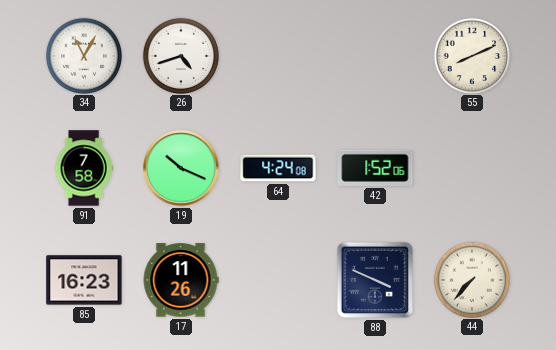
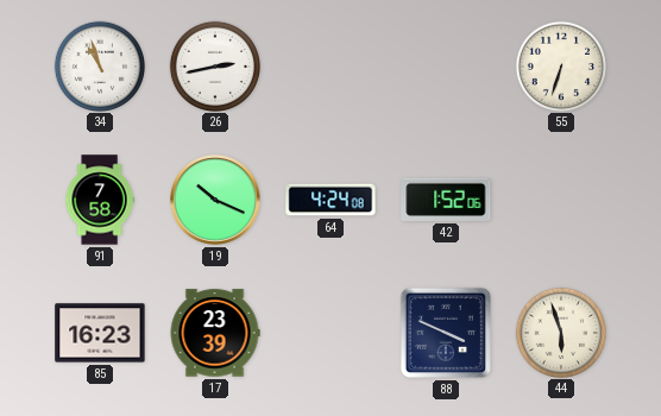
34: 11:05 -> 10:57
26: 4:42 -> 2:43
55: 8:11 -> 6:33
17: 11:26 -> 23:39
44: 7:37 -> 5:57
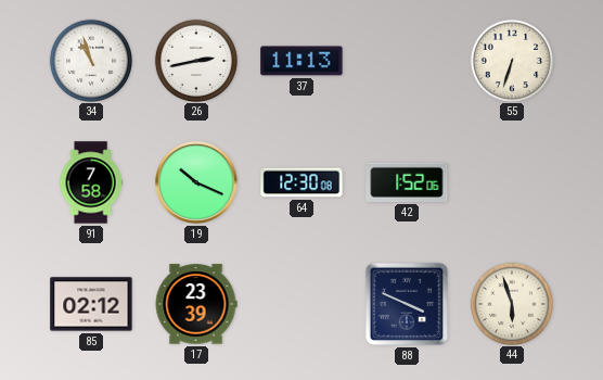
37: none -> 11:13
64: 4:24 -> 12:30
85: 16:23 -> 02:12
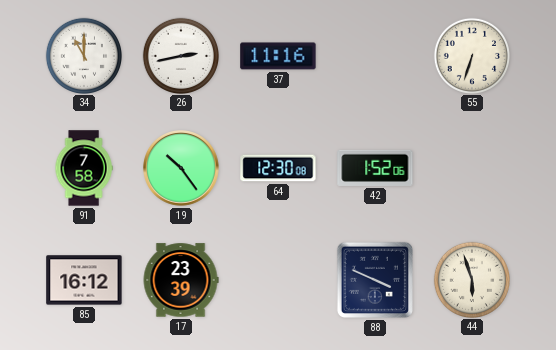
34: 10:57 -> 11:00
37: 11:13 -> 11:16
19: 10:19 -> 10:24
85: 02:12 -> 16:12
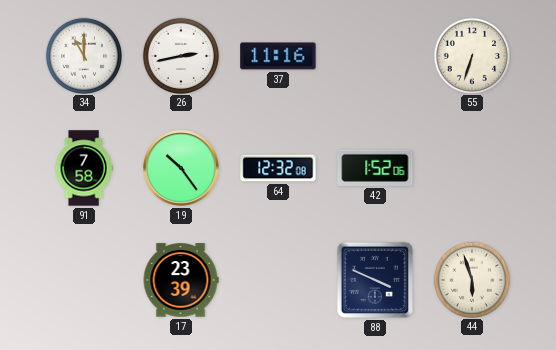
64: 12:30 -> 12:32
85: 16:12 -> none
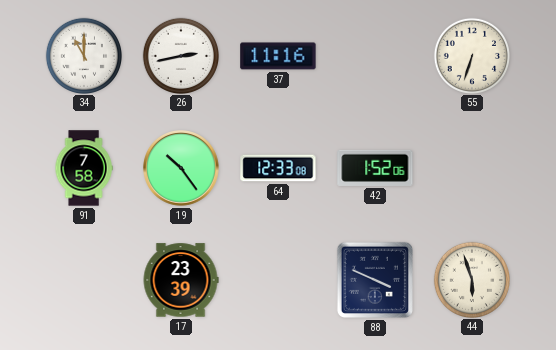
64: 12:32 -> 12:33
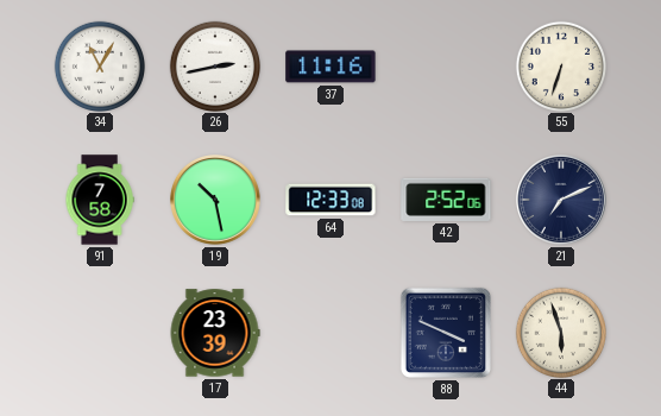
34: 11:00 -> 11:05
19: 10:24 -> 10:28
42: 1:52 -> 2:52
21: none -> 7:11
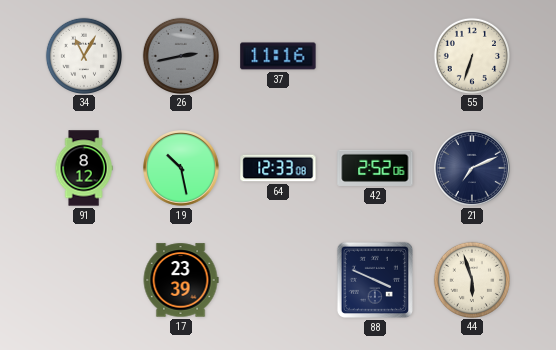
26 dial: white -> grey
91: 7:58 -> 8:12
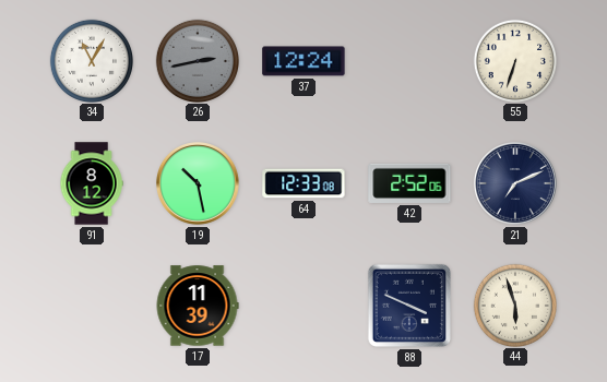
37: 11:16 -> 12:24
17: 23:39 -> 11:39
